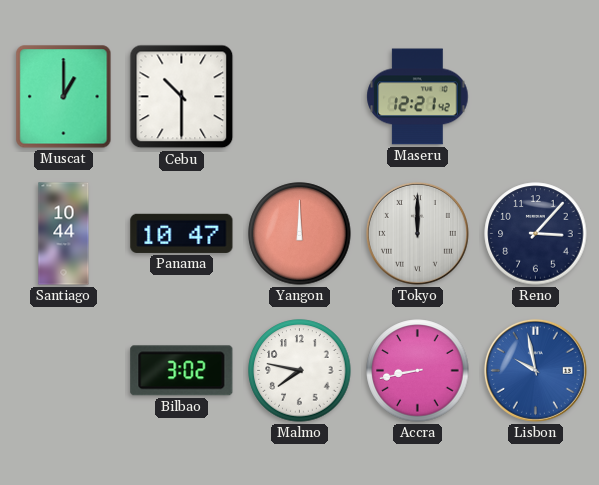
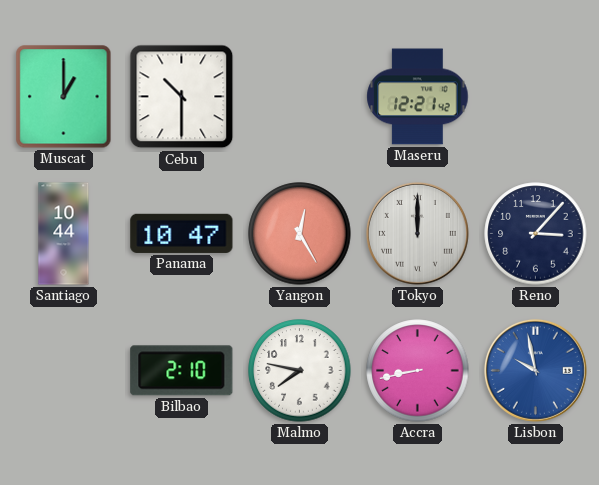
Yangon: 12:00 -> 12:25
Bilbao: 3:02 -> 2:10
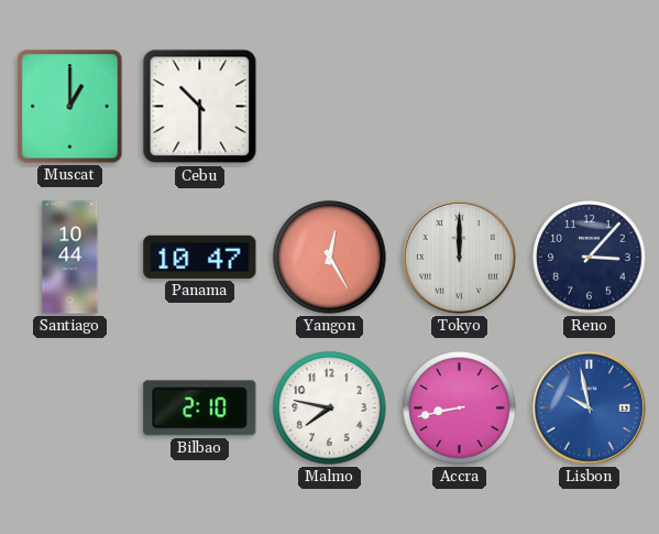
Maseru: 12:21 -> none
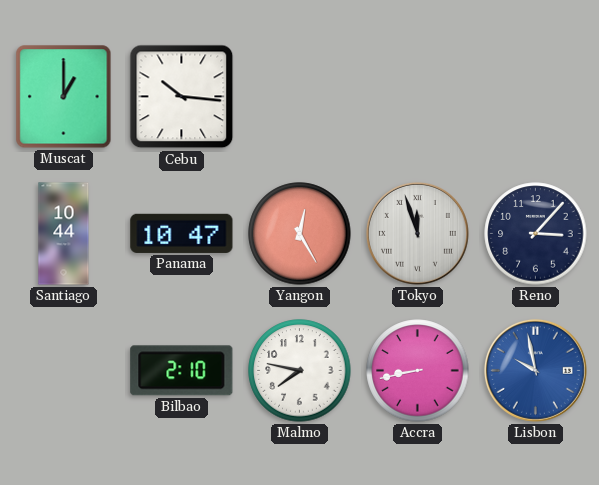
Cebu: 10:30 -> 10:16
Tokyo: 12:00 -> 11:57
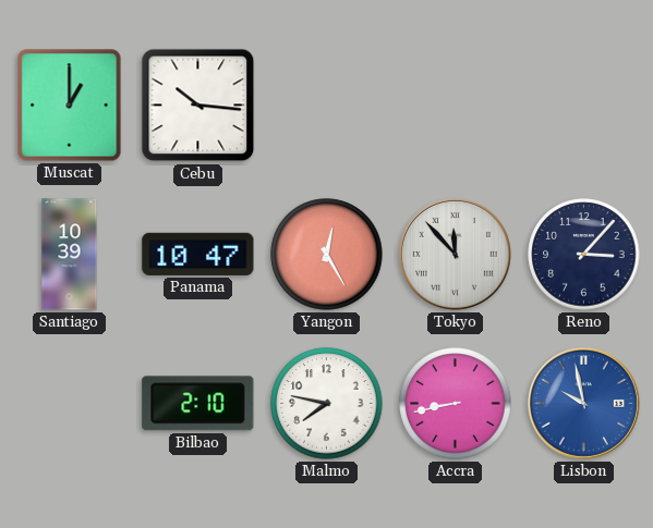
Santiago: 10:44 -> 10:39
Tokyo: 11:57 -> 11:53
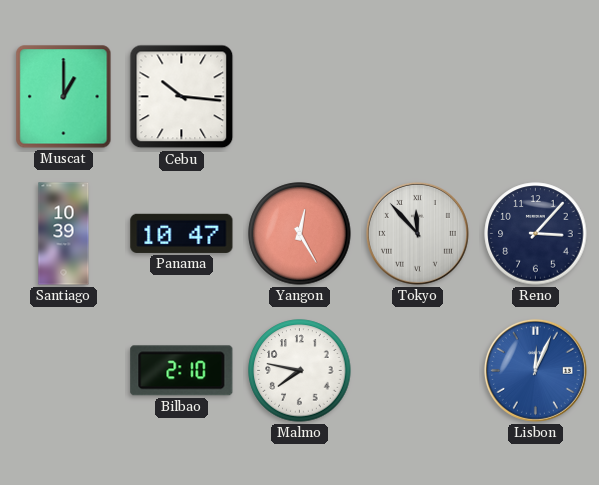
Accra: 8:43 -> none
Lisbon: 9:58 -> 12:04
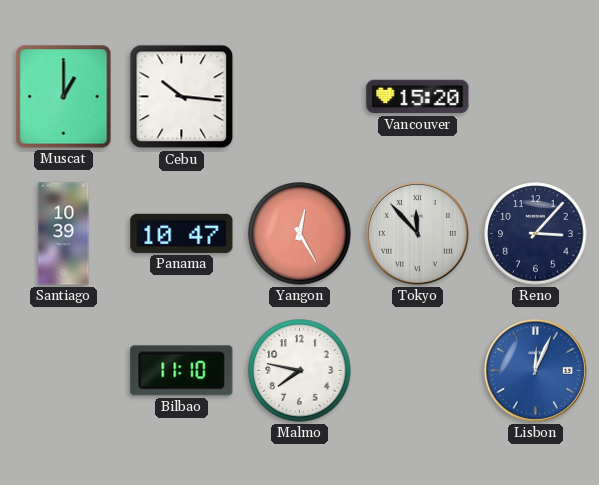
Vancouver: none -> 15:20
Bilbao: 2:10 -> 11:10
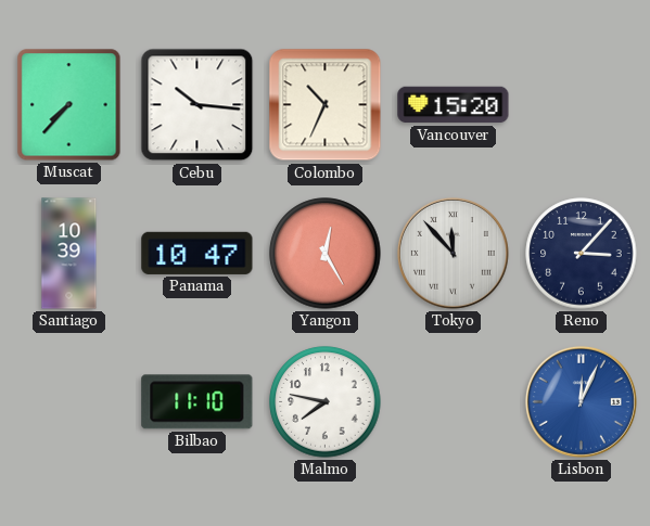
Muscat: 1:00 -> 7:37
Colombo: none -> 10:34
